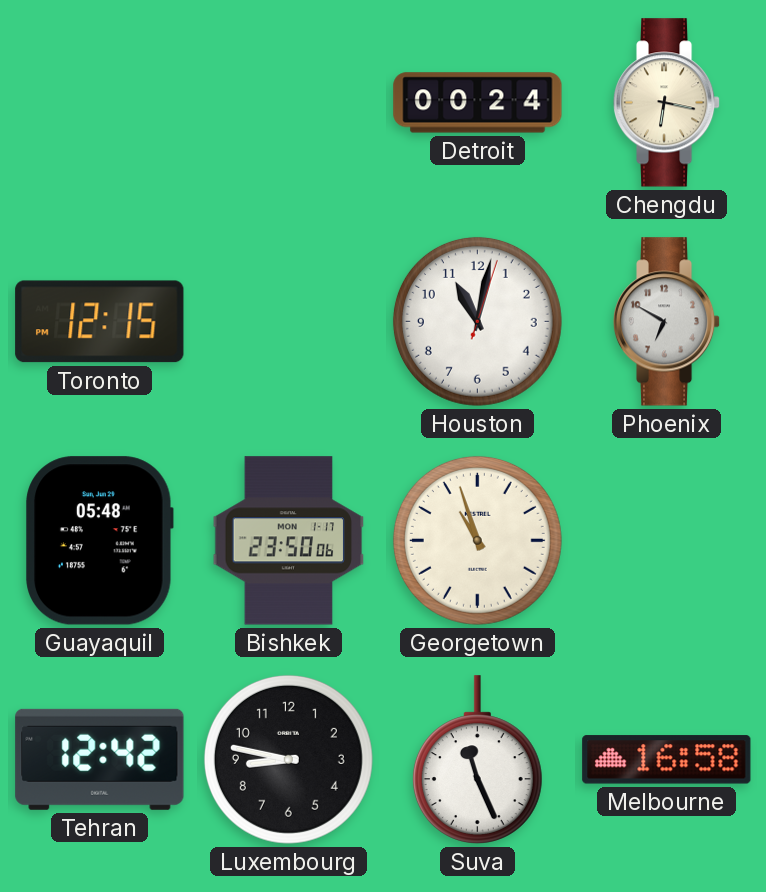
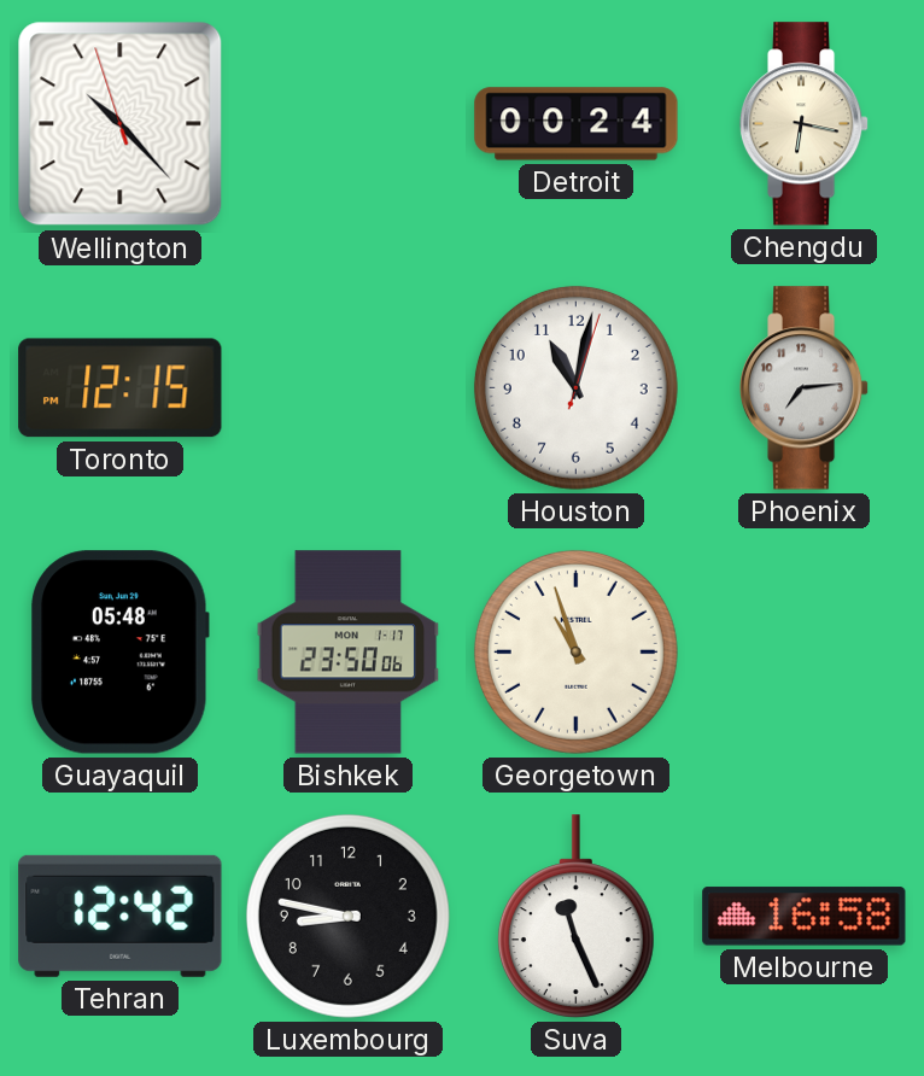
Wellington: none -> 10:22
Phoenix: 6:50 -> 7:14
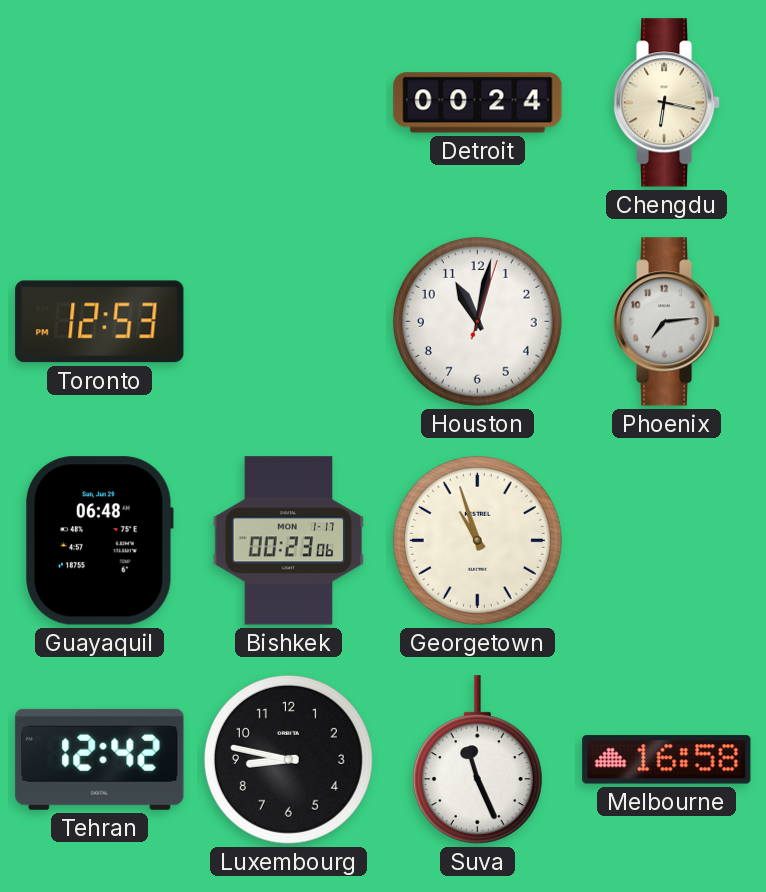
Wellington: 10:22 -> none
Toronto: 12:15 -> 12:53
Guayaquil: 05:48 -> 06:48
Bishkek: 23:50 -> 00:23
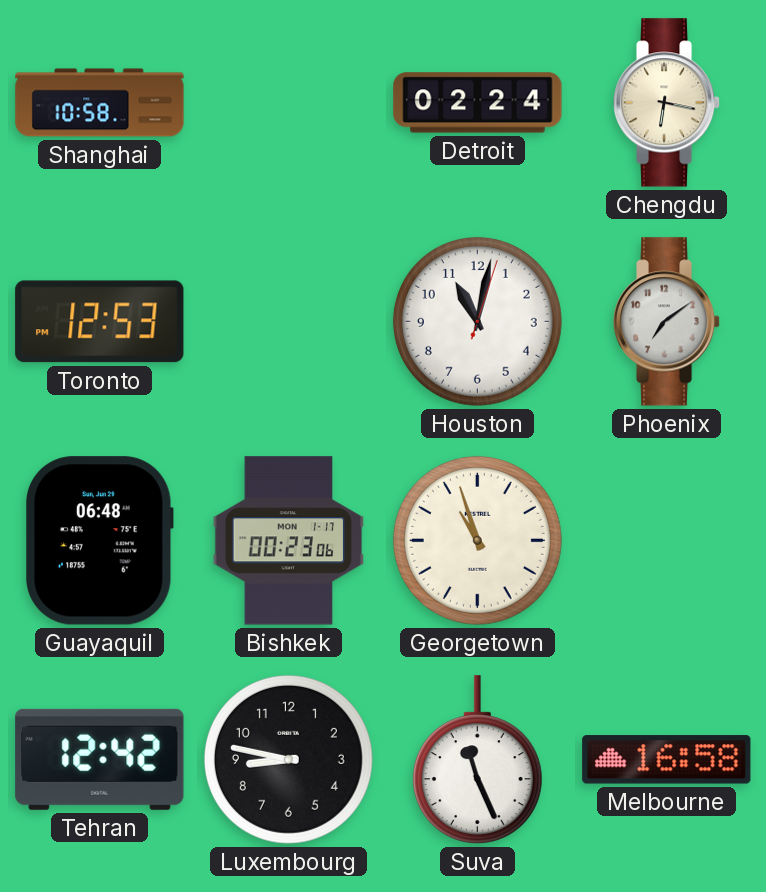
Shanghai: none -> 10:58
Detroit: 00:24 -> 02:24
Phoenix: 7:14 -> 7:09
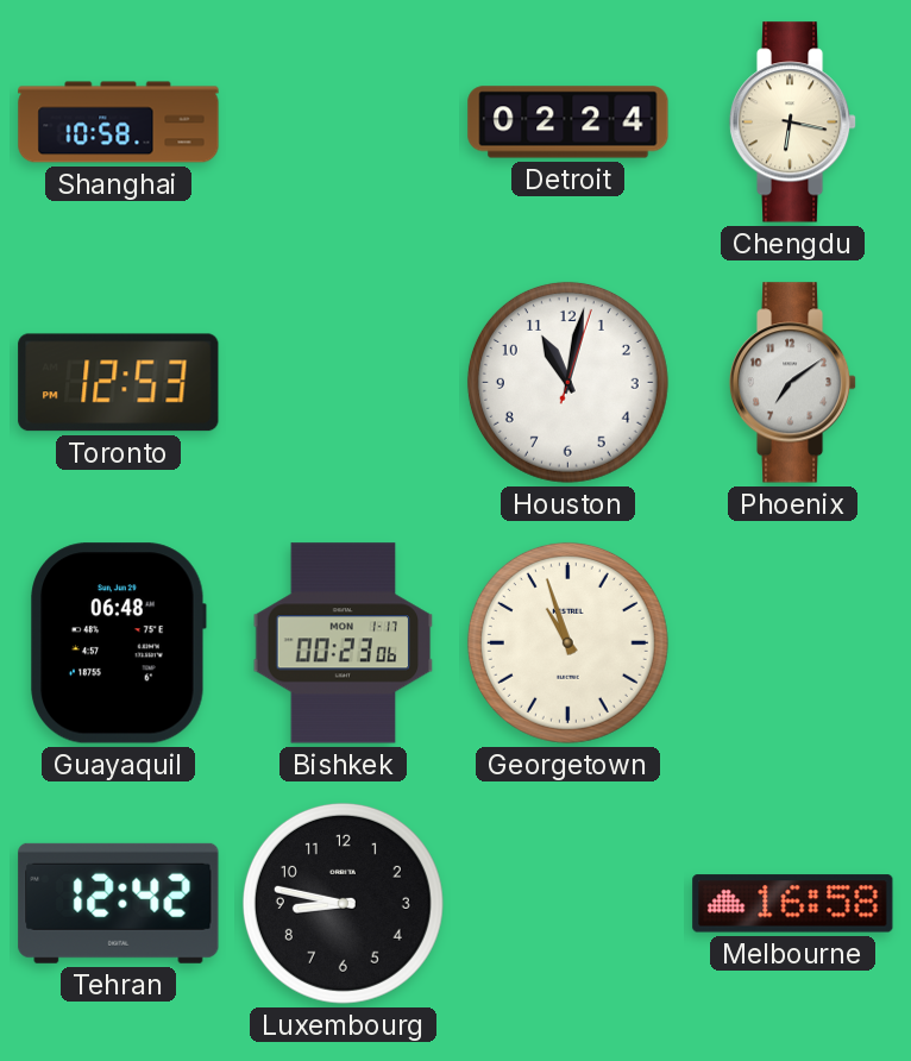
Suva: 11:26 -> none
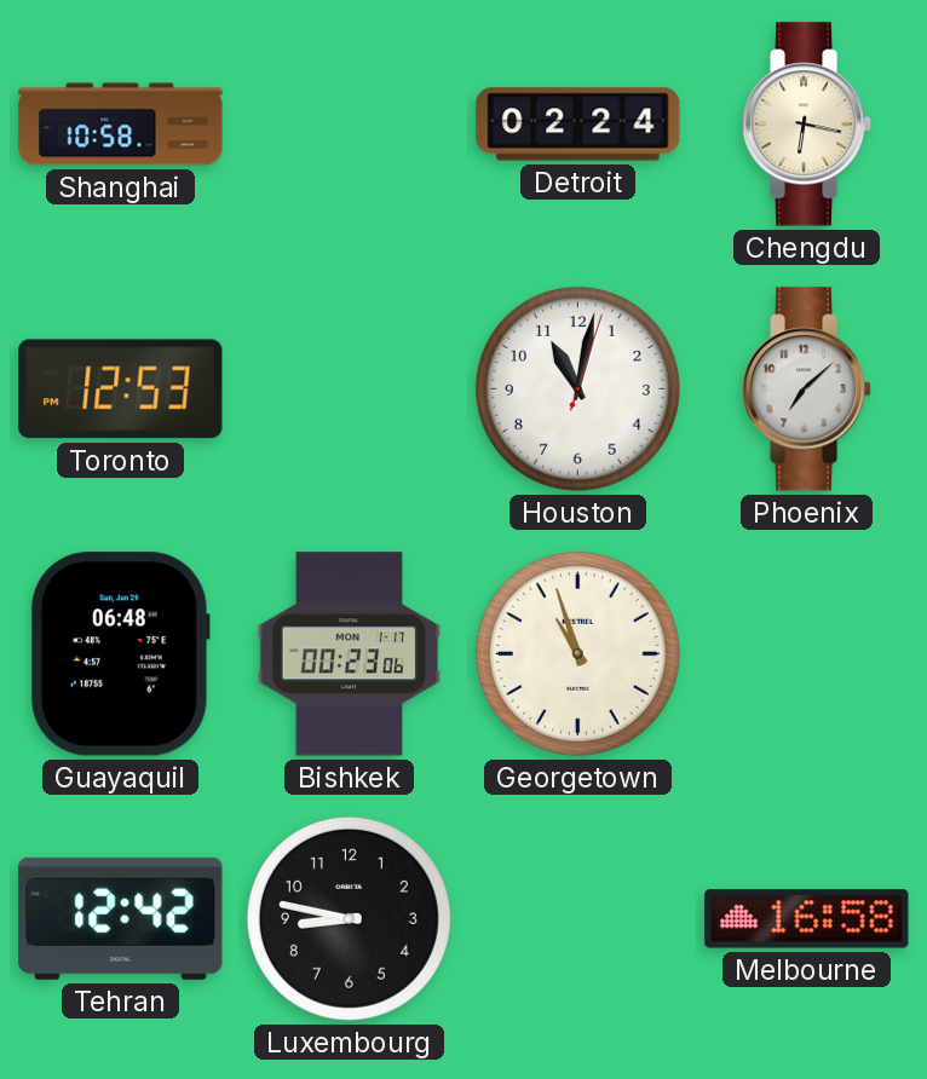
Phoenix: 7:09 -> 7:08
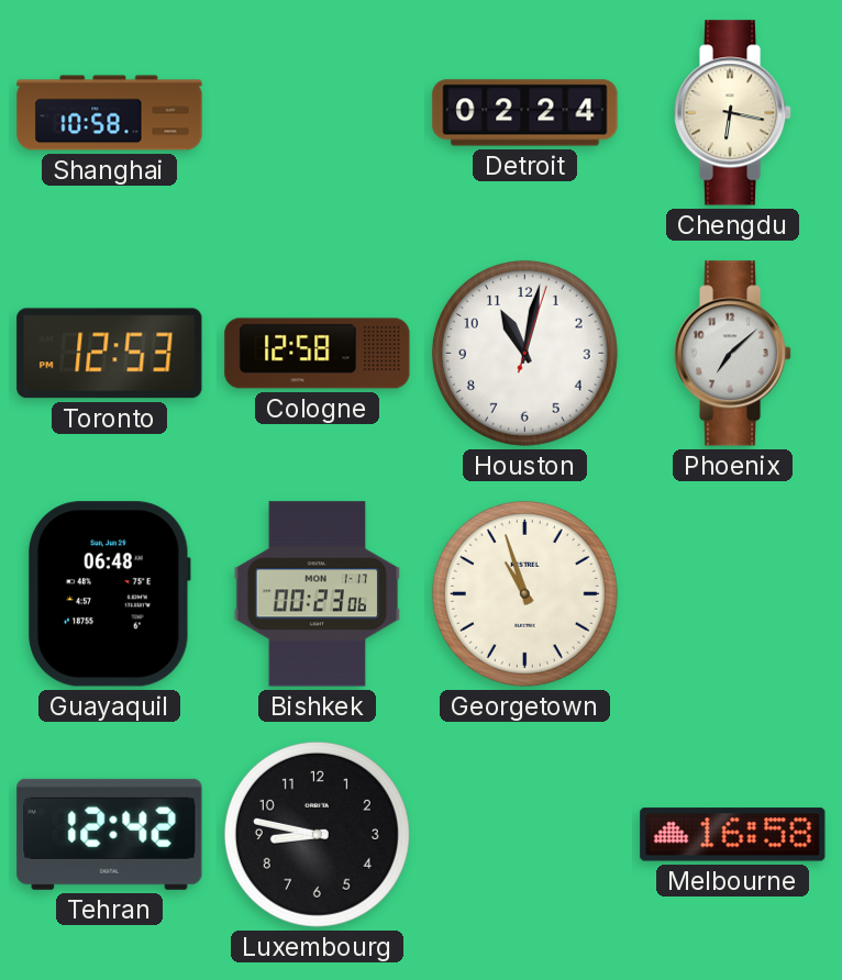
Cologne: none -> 12:58
